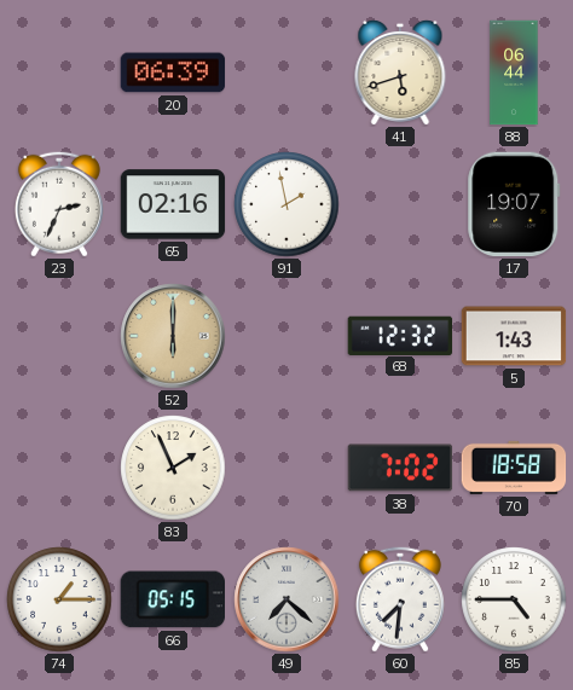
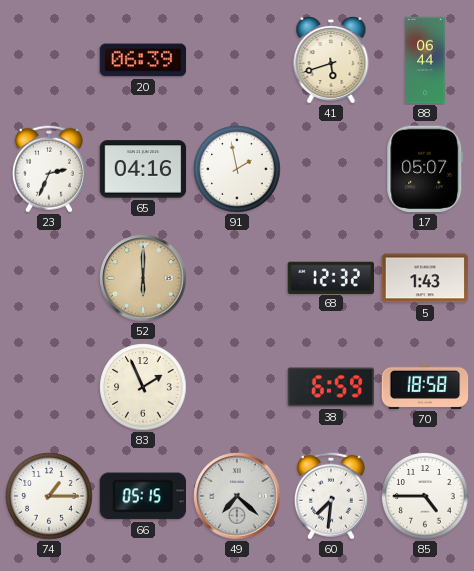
65: 02:16 -> 04:16
17: 19:07 -> 05:07
38: 7:02 -> 6:59
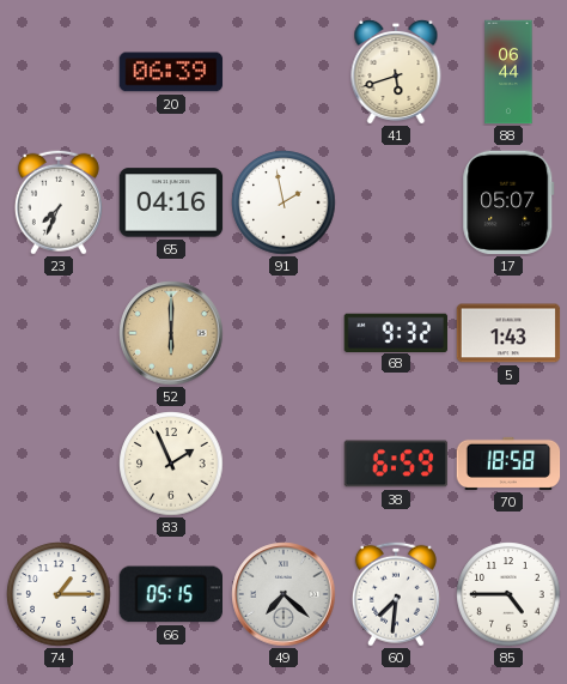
23: 2:34 -> 7:34
68: 12:32 -> 9:32
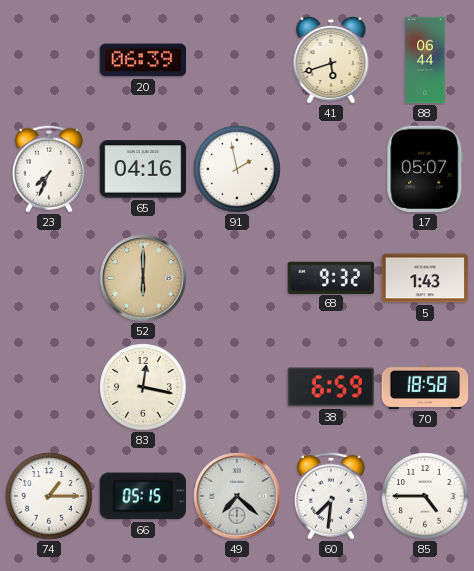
83: 1:56 -> 12:17
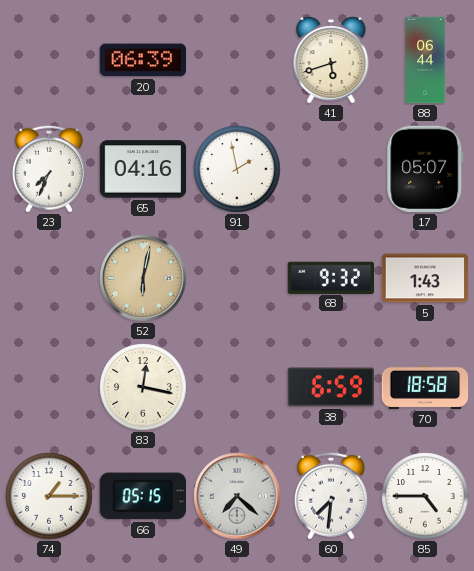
52: 6:00 -> 6:02
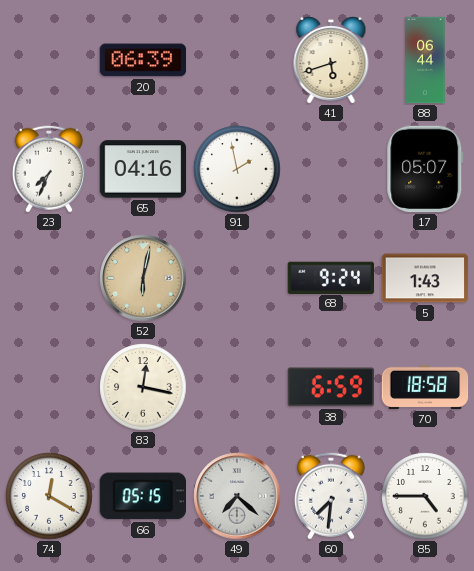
68: 9:32 -> 9:24
74: 1:15 -> 12:20
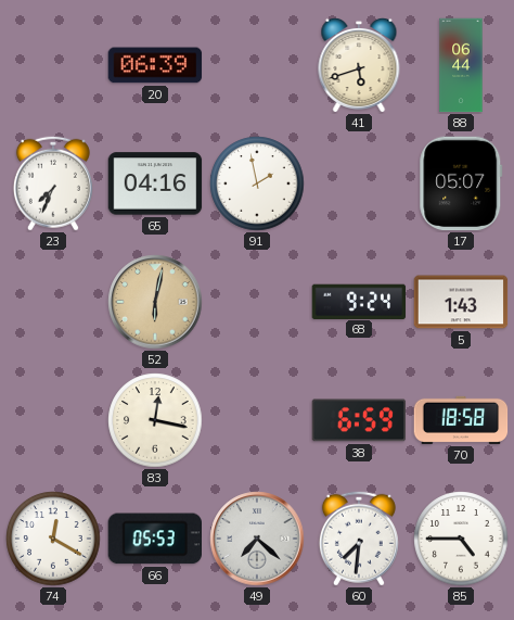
66: 05:15 -> 05:53
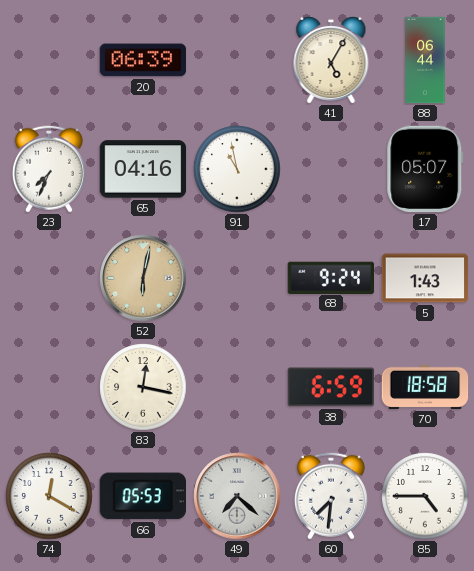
41: 5:42 -> 5:05
91: 1:58 -> 10:58
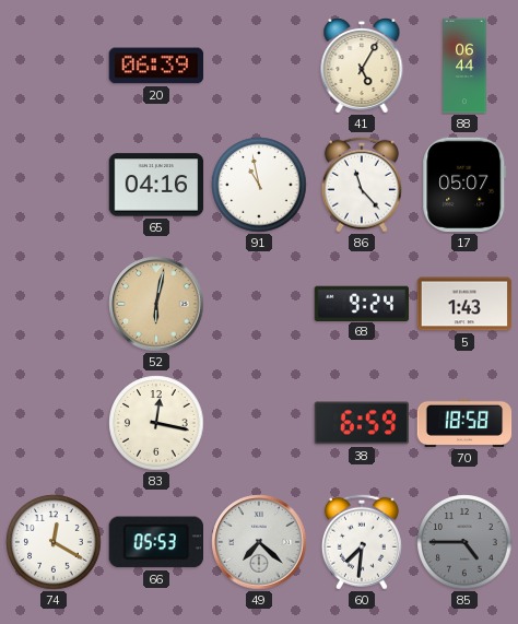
23: 7:34 -> none
86: none -> 11:23
85 dial: white -> grey
